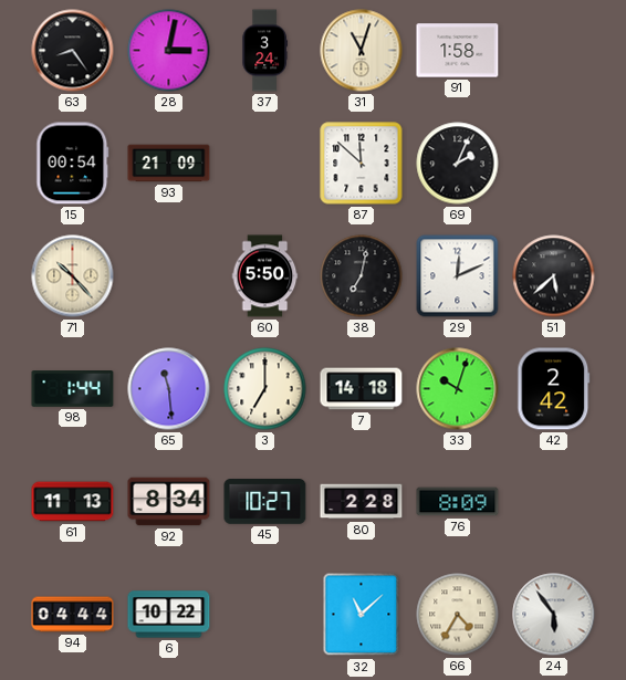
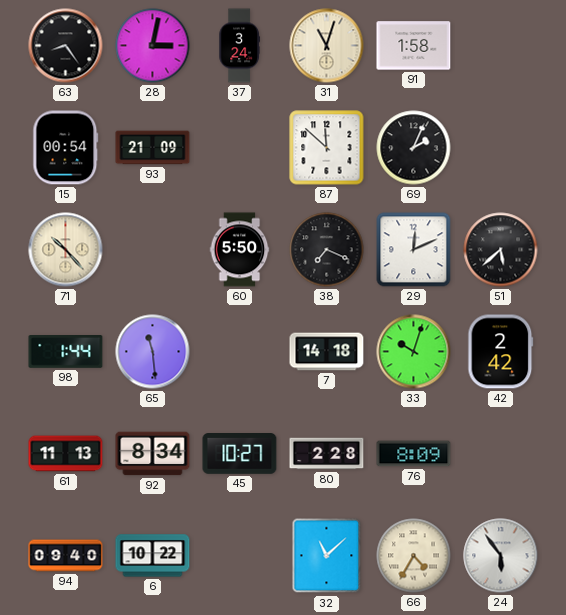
38: 7:02 -> 7:19
3: 7:00 -> none
94: 04:44 -> 09:40
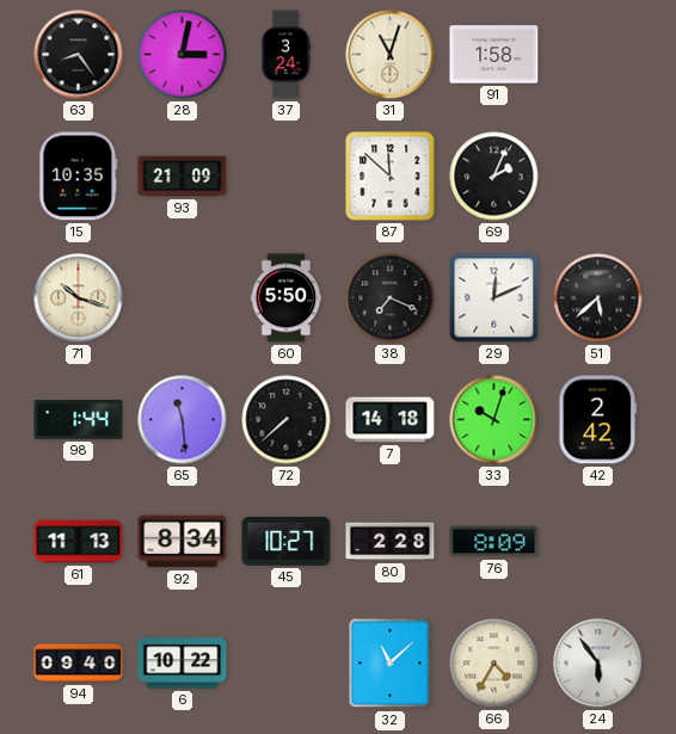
15: 00:54 -> 10:35
71: 10:23 -> 10:18
72: none -> 7:38
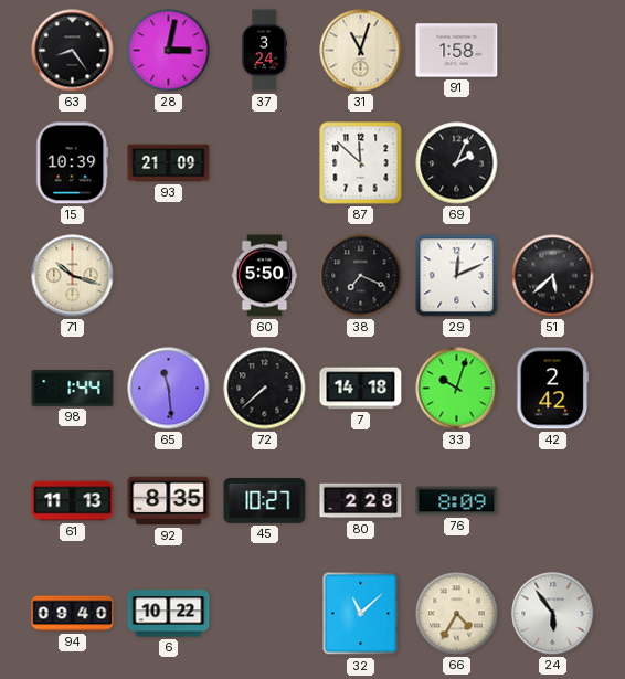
15: 10:35 -> 10:39
92: 8:34 -> 8:35
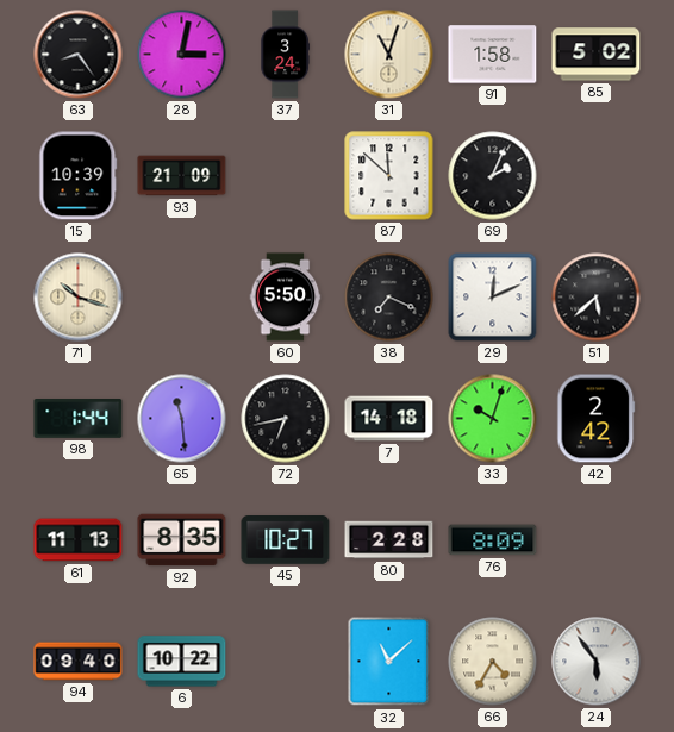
85: none -> 5:02
72: 7:38 -> 6:43
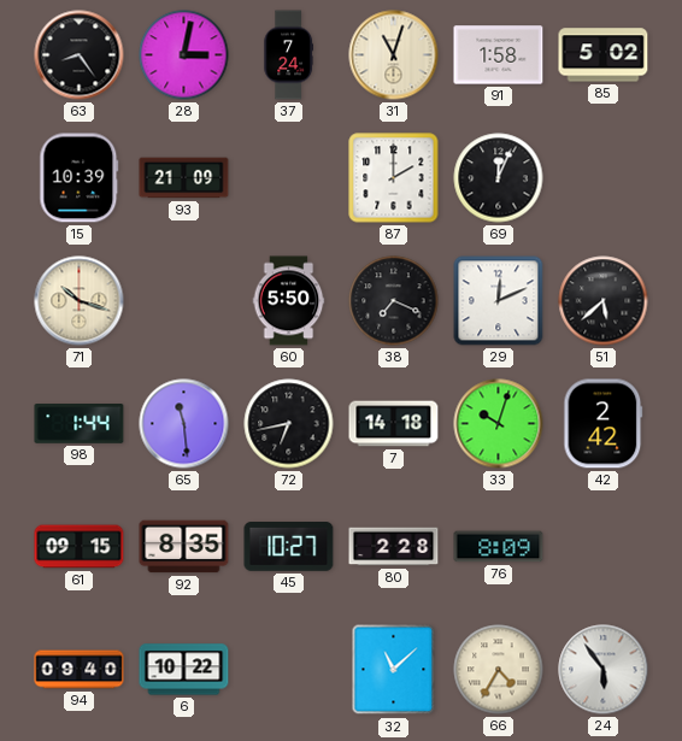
37: 3:24 -> 7:24
87: 11:52 -> 2:00
69: 2:04 -> 12:04
61: 11:13 -> 09:15
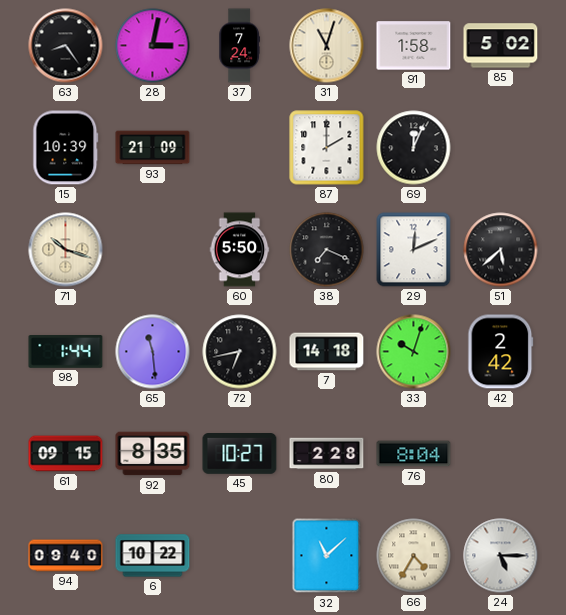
76: 8:09 -> 8:04
24: 5:54 -> 5:15
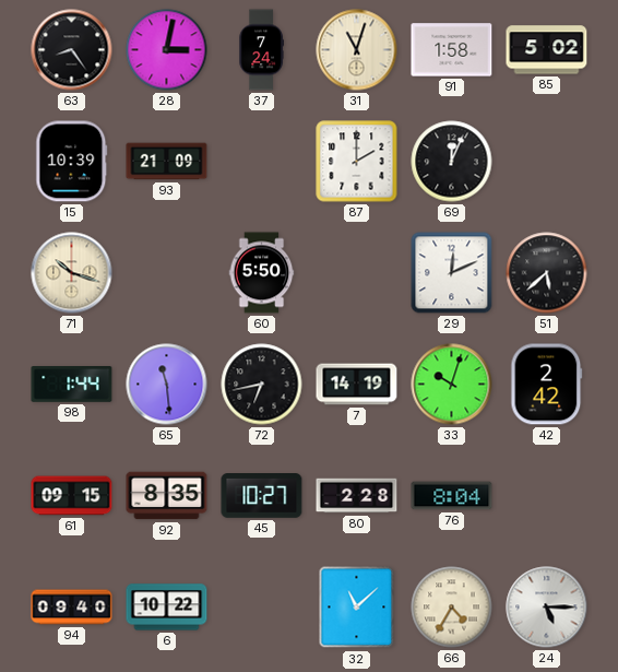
38: 7:19 -> none
7: 14:18 -> 14:19
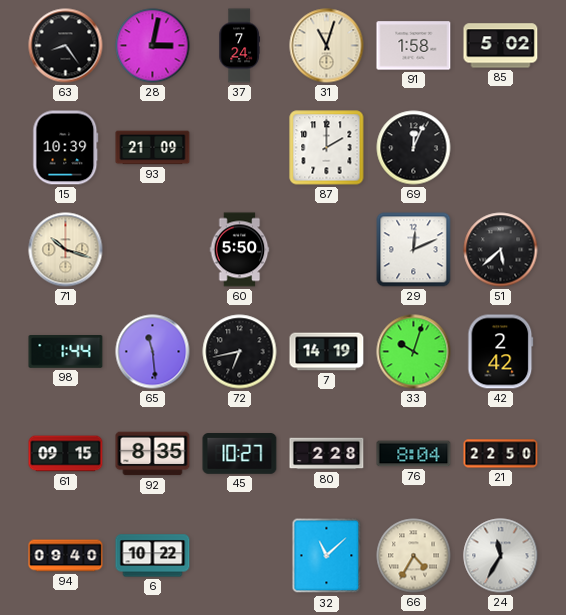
21: none -> 22:50
24: 5:15 -> 11:35
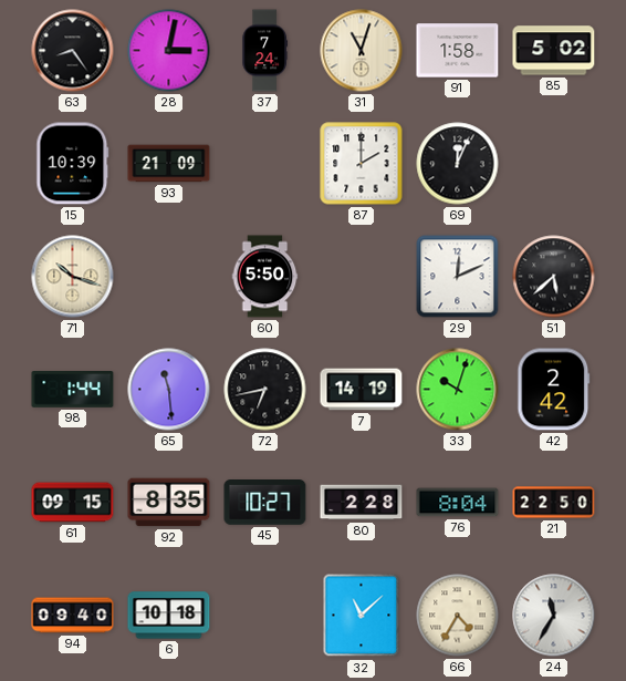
6: 10:22 -> 10:18
